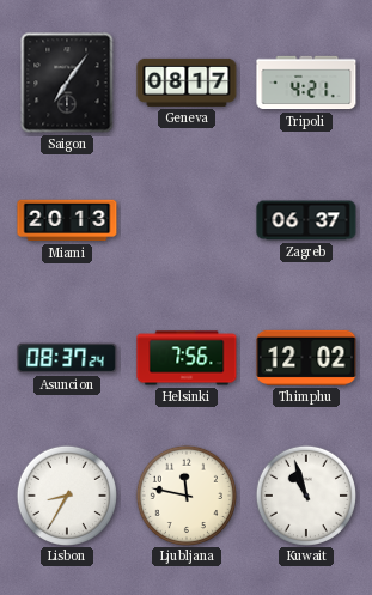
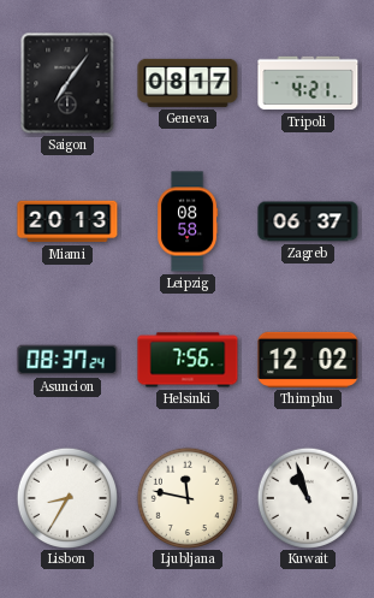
Leipzig: none -> 08:58
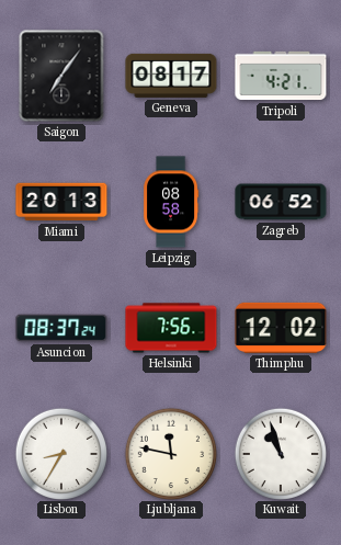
Zagreb: 06:37 -> 06:52
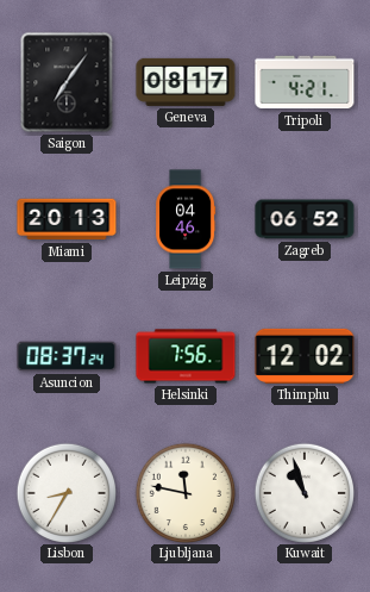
Leipzig: 08:58 -> 04:46
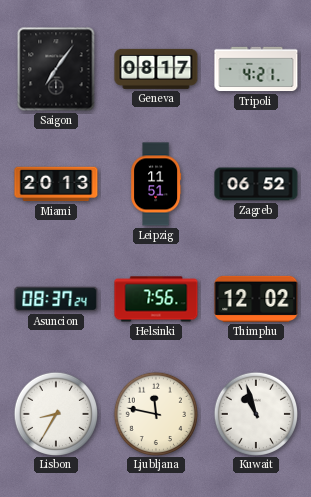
Leipzig: 04:46 -> 11:51
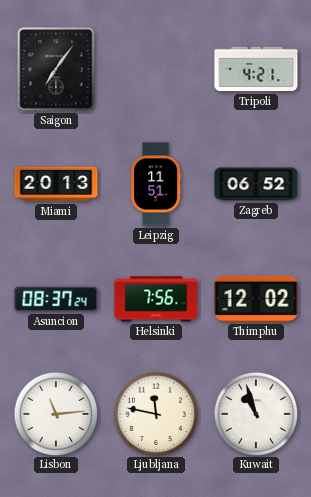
Geneva: 08:17 -> none
Lisbon: 8:35 -> 11:14
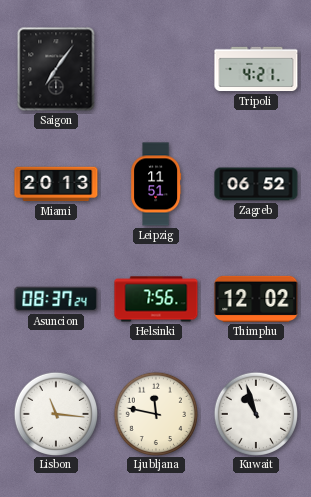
Lisbon: 11:14 -> 11:16
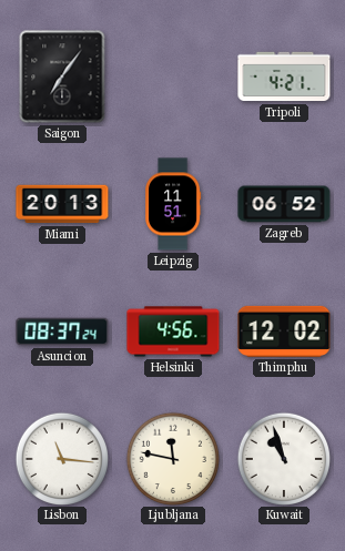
Helsinki: 7:56 -> 4:56
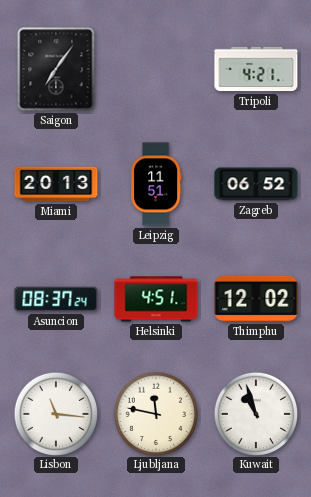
Helsinki: 4:56 -> 4:51
